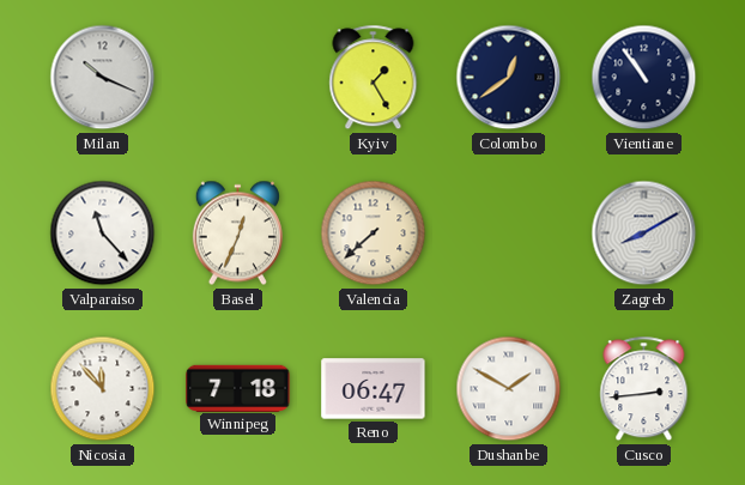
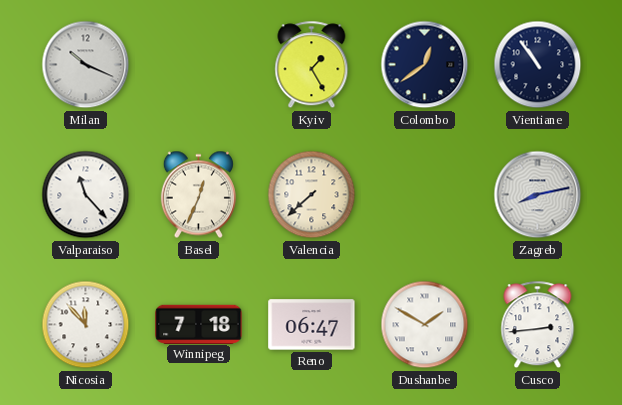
Zagreb: 8:10 -> 8:13
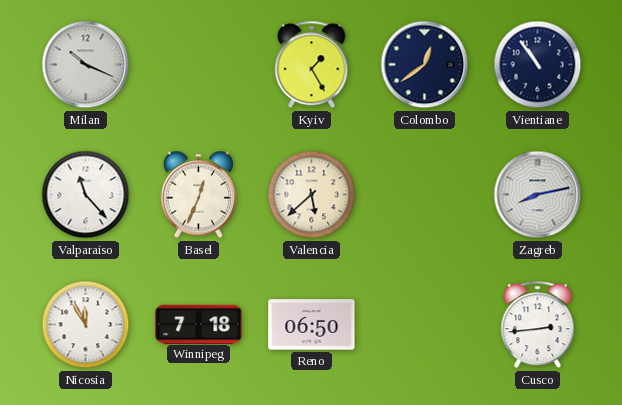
Valencia: 7:38 -> 5:38
Nicosia: 11:53 -> 11:55
Reno: 06:47 -> 06:50
Dushanbe: 1:50 -> none
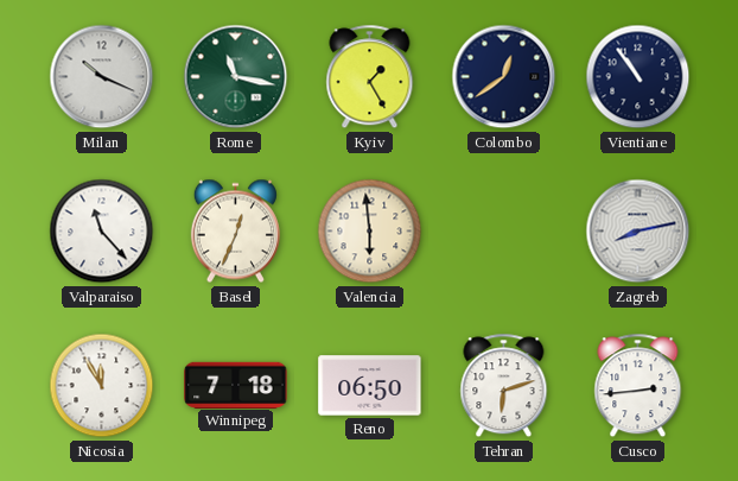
Rome: none -> 11:17
Valencia: 5:38 -> 5:59
Tehran: none -> 6:12
